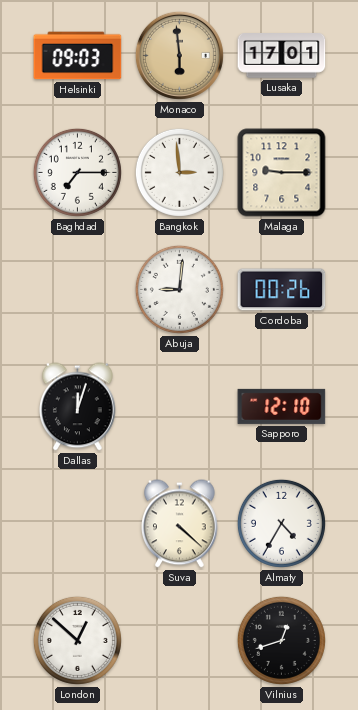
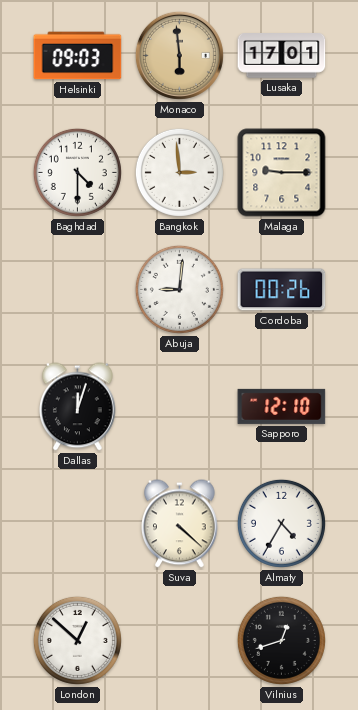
Baghdad: 7:15 -> 4:30
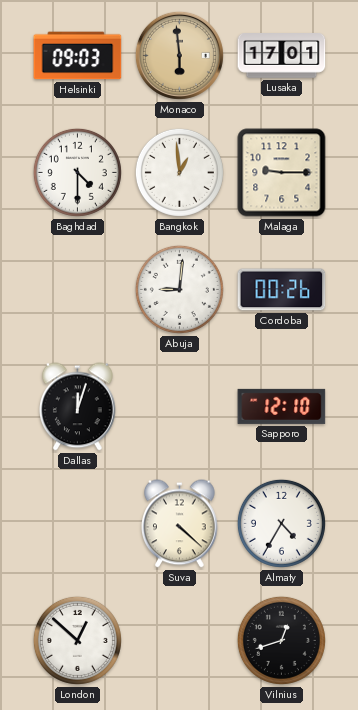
Bangkok: 2:59 -> 12:59
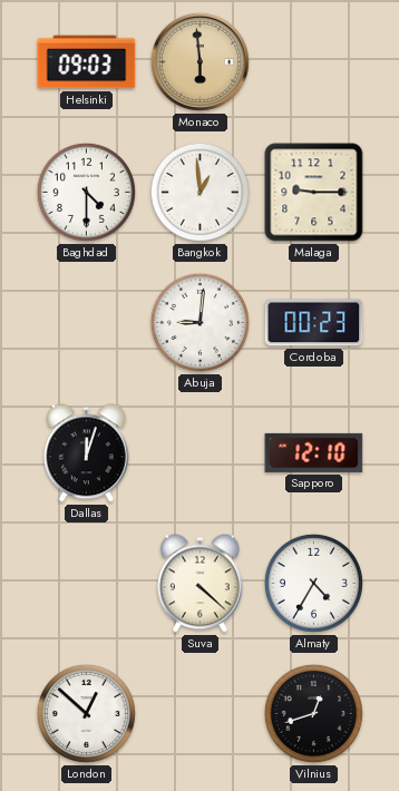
Lusaka: 17:01 -> none
Cordoba: 00:26 -> 00:23
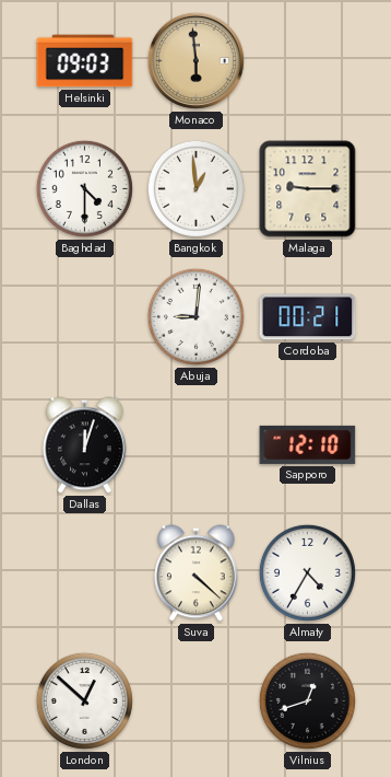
Cordoba: 00:23 -> 00:21
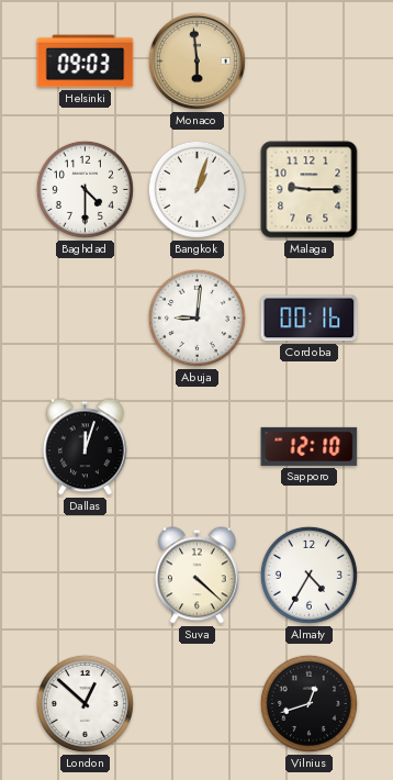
Bangkok: 12:59 -> 1:03
Cordoba: 00:21 -> 00:16
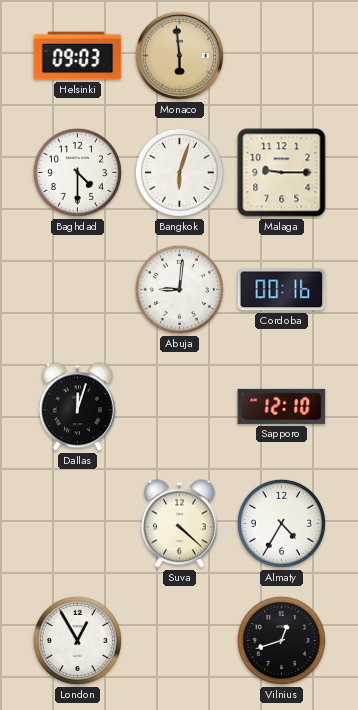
Bangkok: 1:03 -> 6:03
London: 12:52 -> 12:55
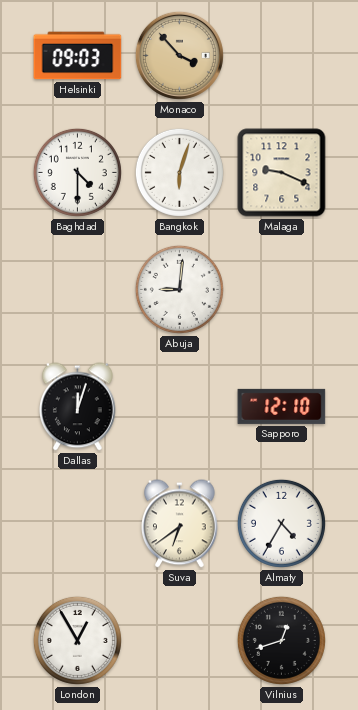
Monaco: 5:59 -> 3:53
Malaga: 9:15 -> 9:19
Cordoba: 00:16 -> none
Suva: 4:22 -> 6:39
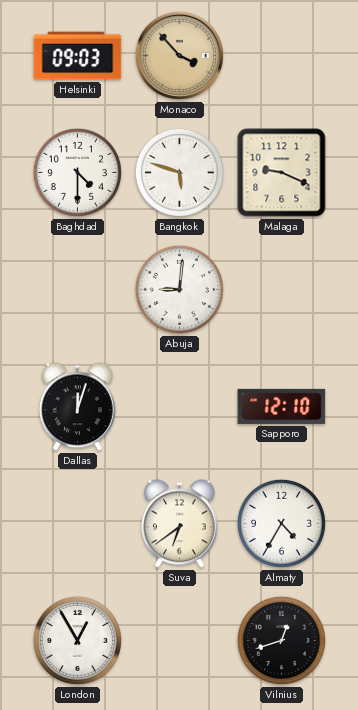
Bangkok: 6:03 -> 5:48
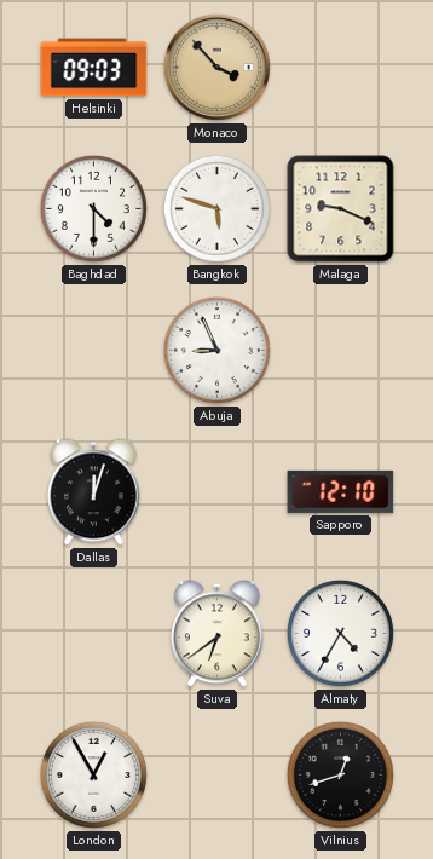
Abuja: 9:01 -> 8:56
